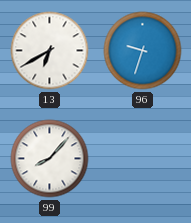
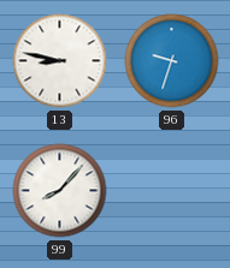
13: 6:40 -> 8:47
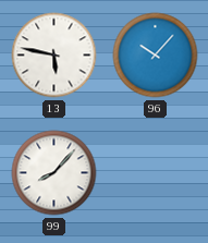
13: 8:47 -> 5:47
96: 9:33 -> 10:07
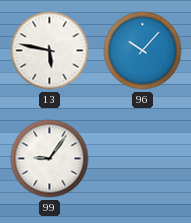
99: 8:07 -> 9:06
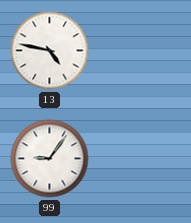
13: 5:47 -> 4:47
96: 10:07 -> none
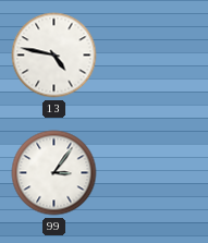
99: 9:06 -> 3:06
